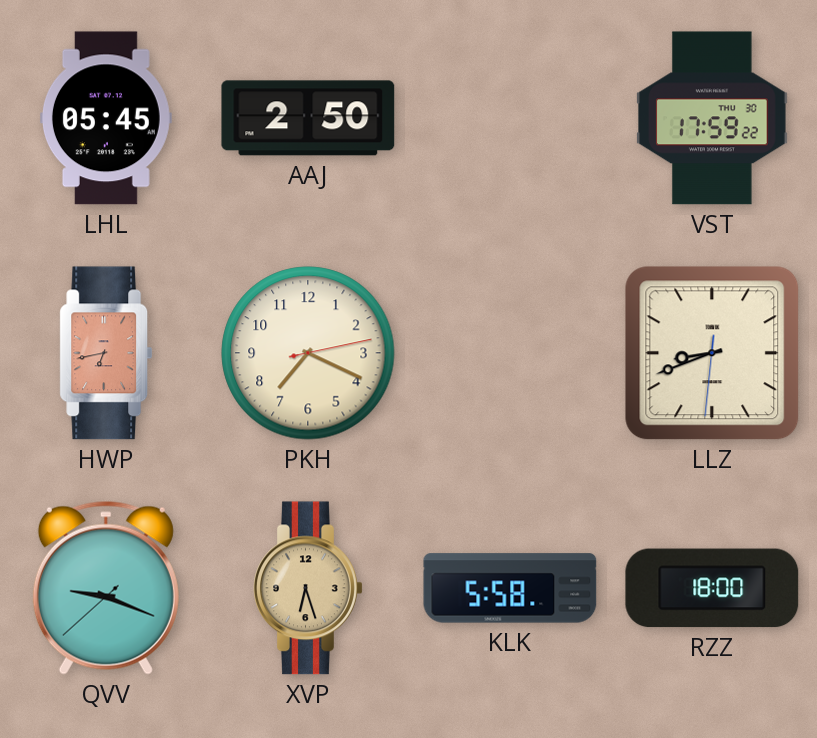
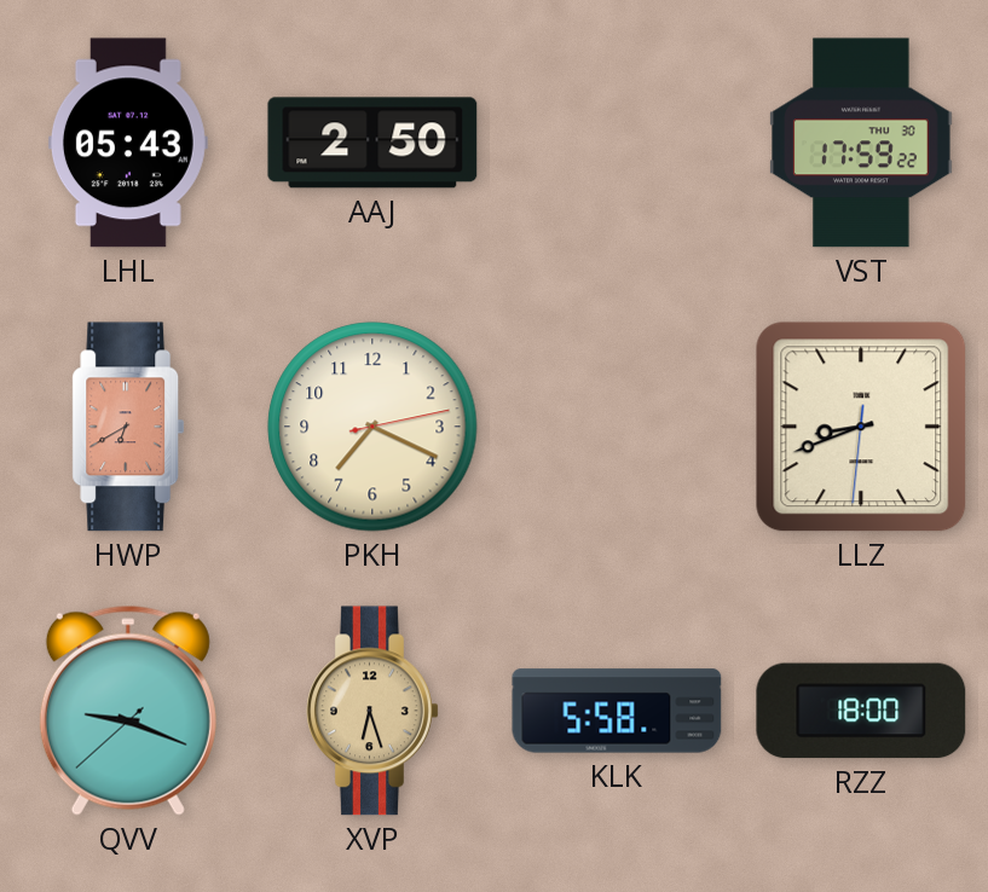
LHL: 05:45 -> 05:43
HWP: 6:43 -> 6:40
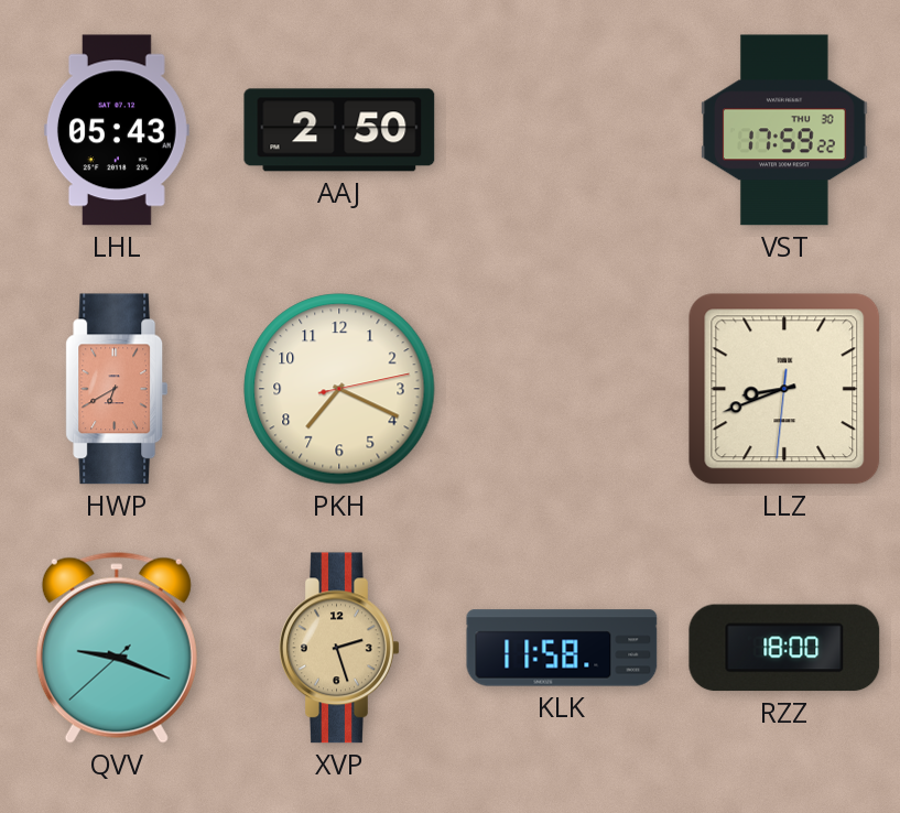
XVP: 6:27 -> 2:27
KLK: 5:58 -> 11:58
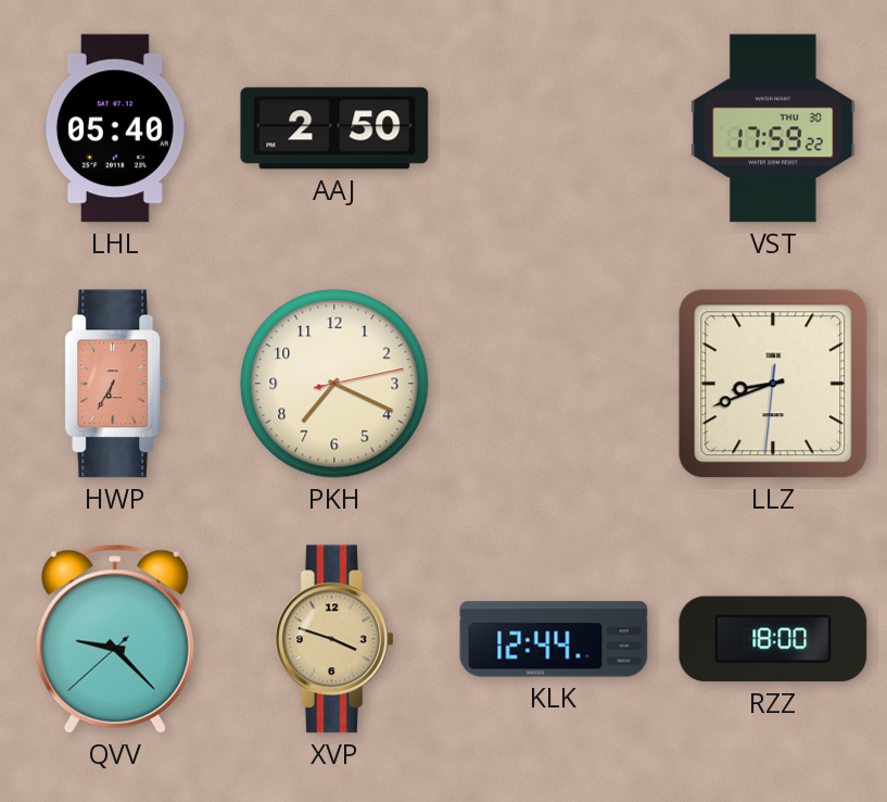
LHL: 05:43 -> 05:40
HWP: 6:40 -> 6:35
QVV: 9:18 -> 9:22
XVP: 2:27 -> 3:48
KLK: 11:58 -> 12:44
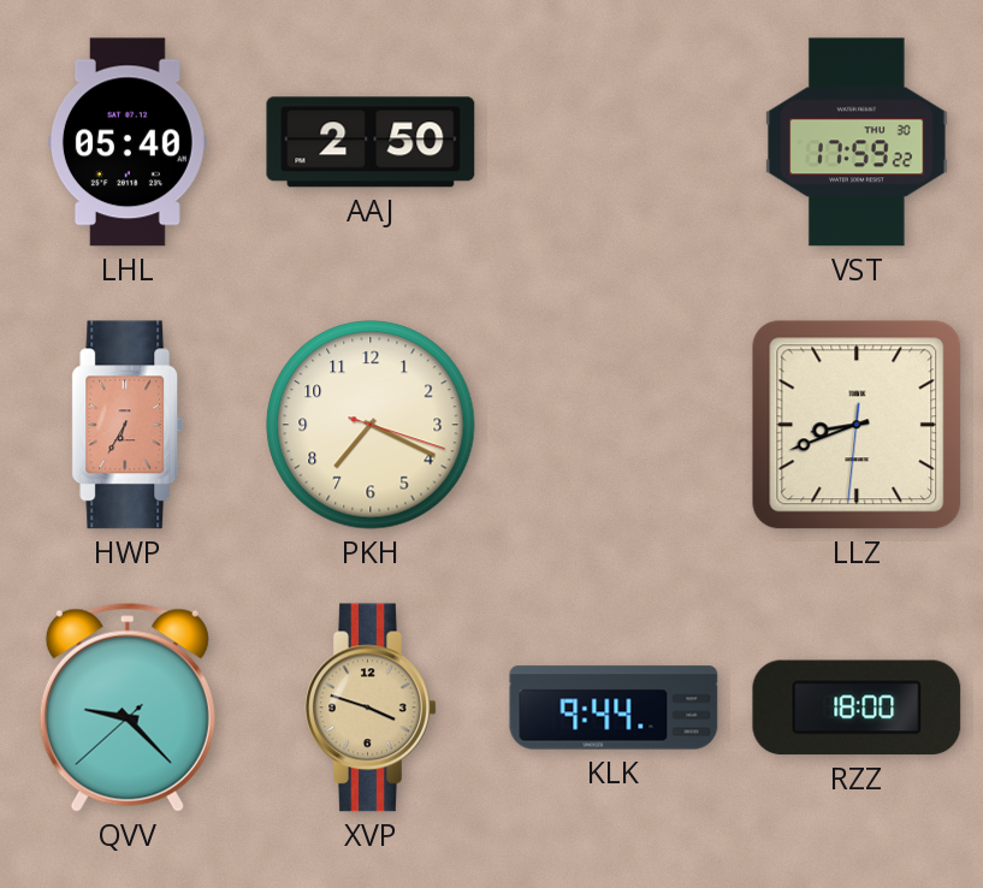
PKH: 7:19:13 -> 7:19:18
KLK: 12:44 -> 9:44
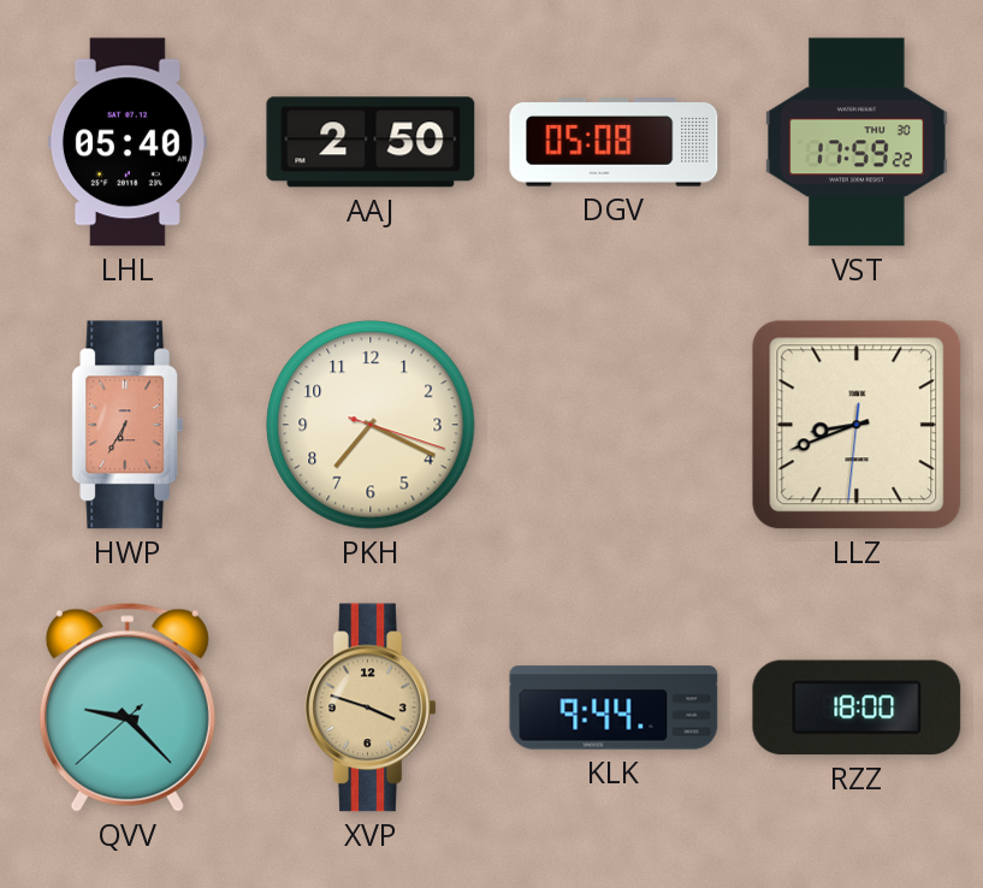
DGV: none -> 05:08
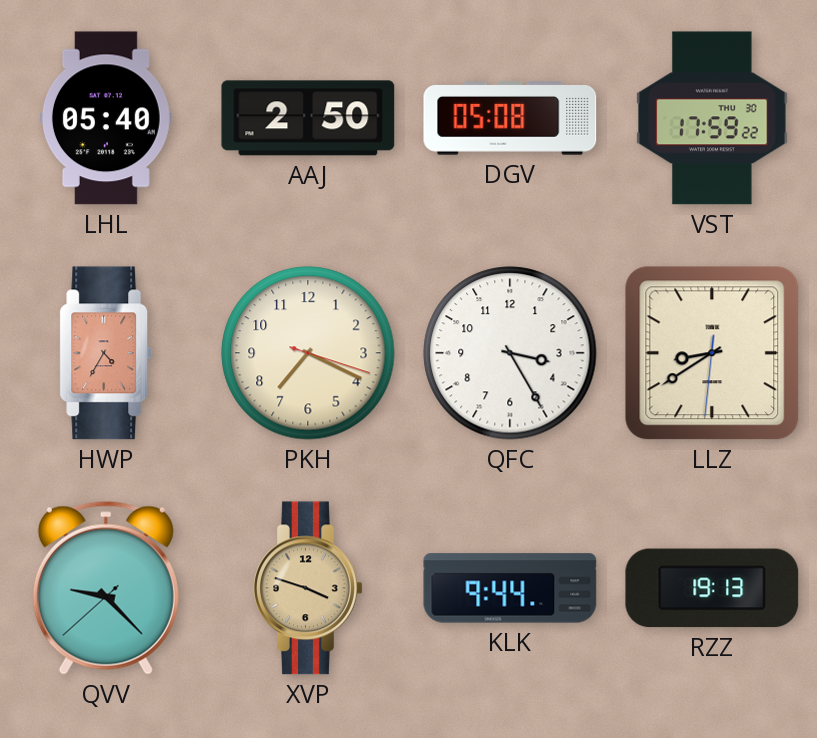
HWP: 6:35 -> 4:35
QFC: none -> 3:25
LLZ: 8:41 -> 8:39
RZZ: 18:00 -> 19:13
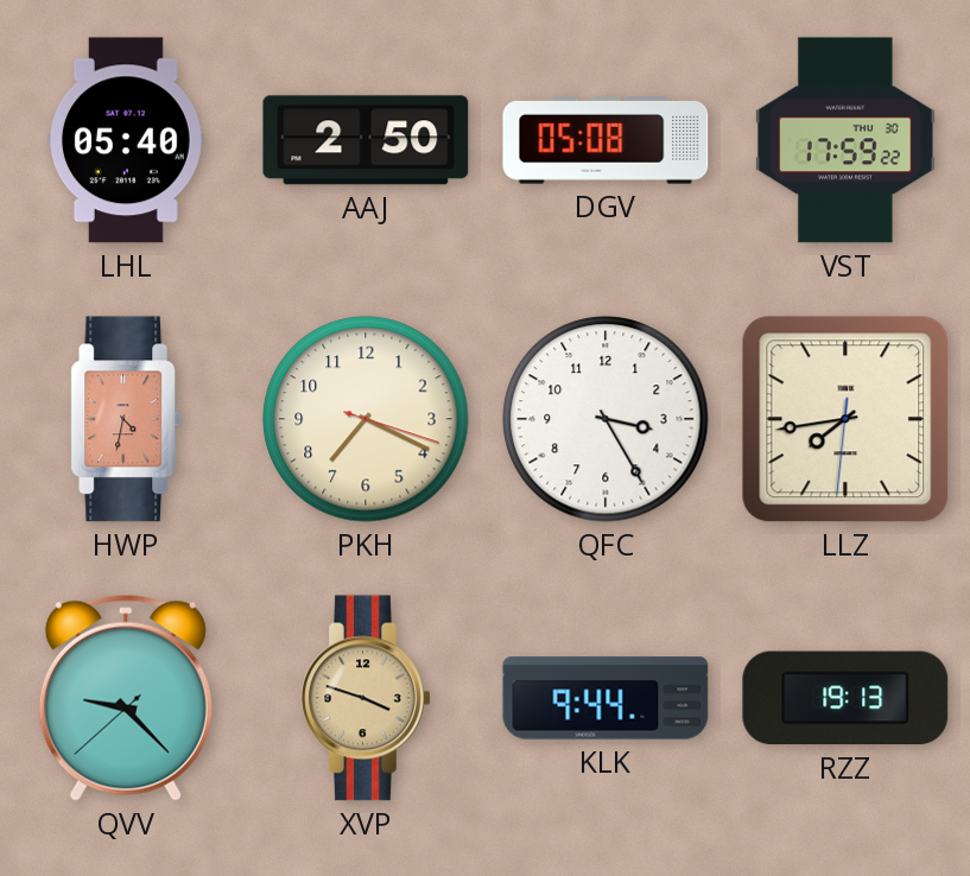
HWP: 4:35 -> 4:32
LLZ: 8:39 -> 7:43
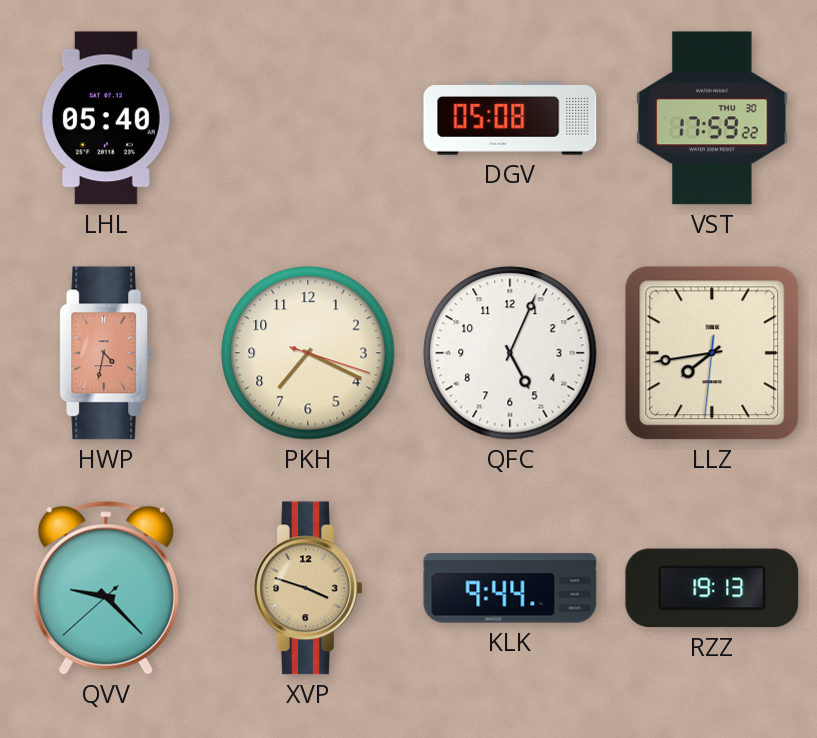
AAJ: 2:50 -> none
QFC: 3:25 -> 5:04
